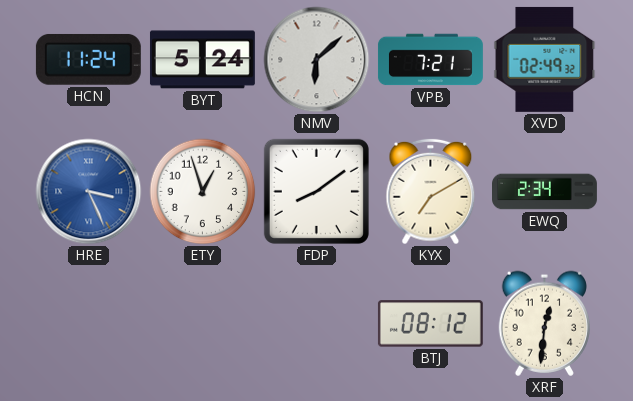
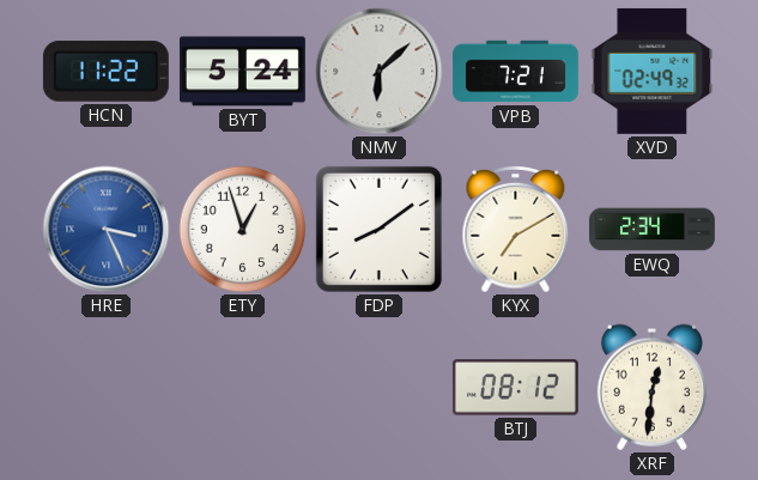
HCN: 11:24 -> 11:22
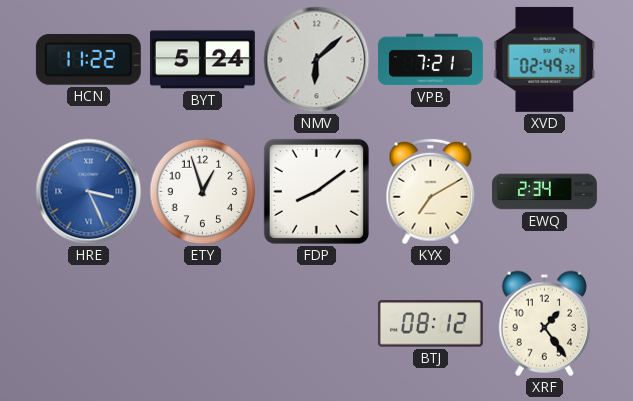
XRF: 12:31 -> 1:24
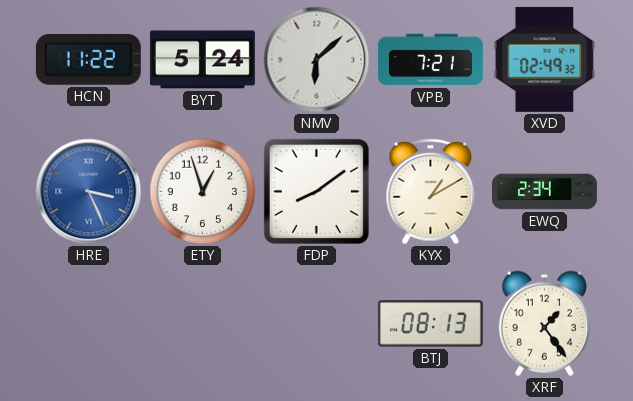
KYX: 7:10 -> 1:10
BTJ: 08:12 -> 08:13
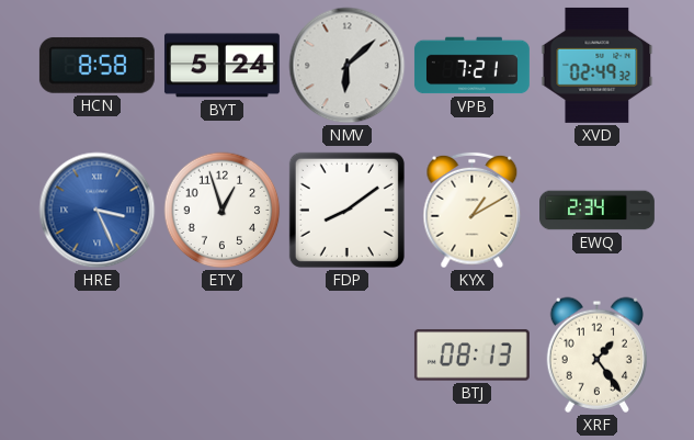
HCN: 11:22 -> 8:58
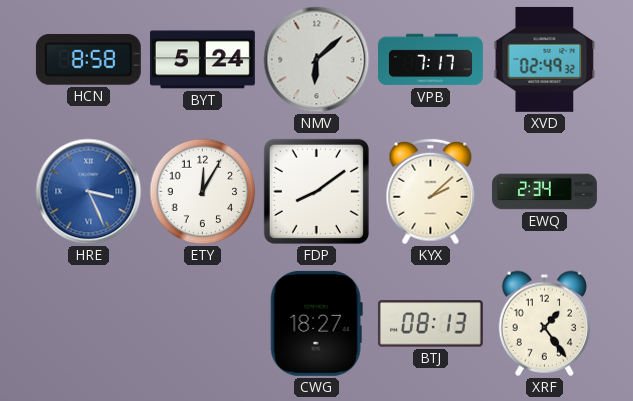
VPB: 7:21 -> 7:17
ETY: 12:57 -> 12:05
KYX: 1:10 -> 2:08
CWG: none -> 18:27
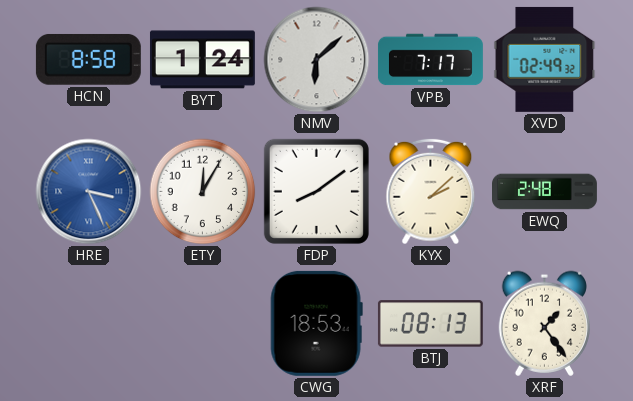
BYT: 5:24 -> 1:24
EWQ: 2:34 -> 2:48
CWG: 18:27 -> 18:53
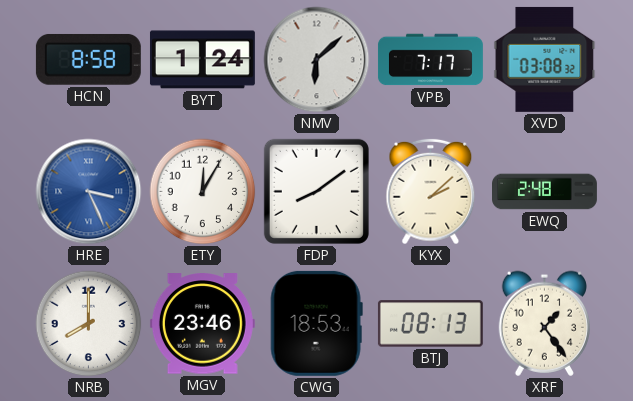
XVD: 02:49 -> 03:08
NRB: none -> 8:00
MGV: none -> 23:46
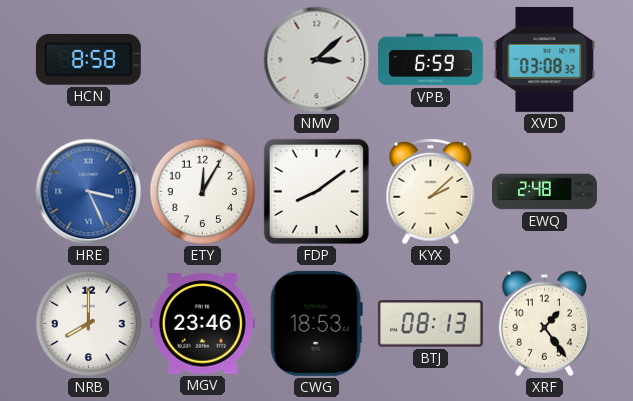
BYT: 1:24 -> none
NMV: 6:08 -> 3:08
VPB: 7:17 -> 6:59
